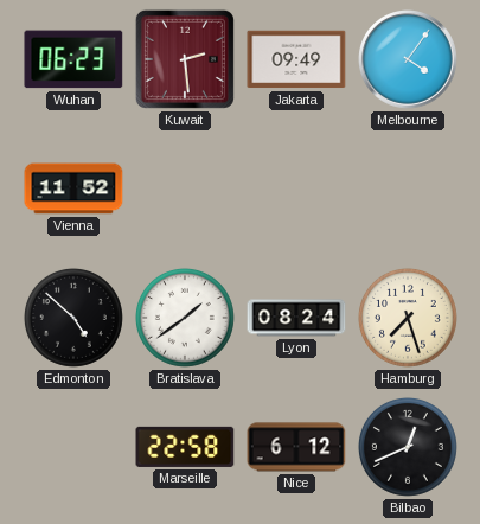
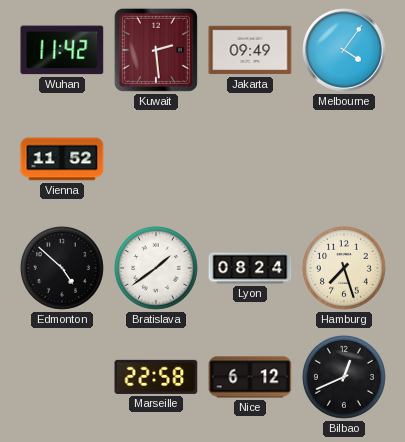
Wuhan: 06:23 -> 11:42
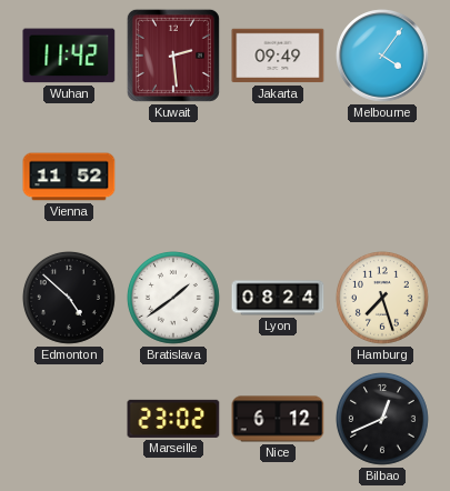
Marseille: 22:58 -> 23:02
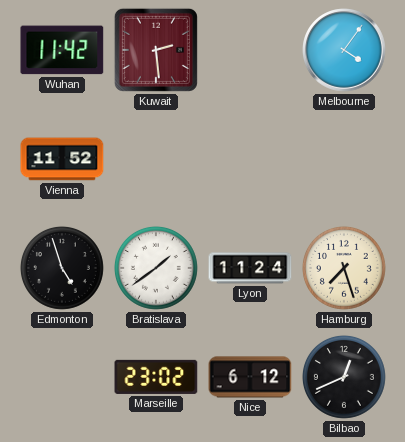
Jakarta: 09:49 -> none
Edmonton: 4:52 -> 4:57
Lyon: 08:24 -> 11:24
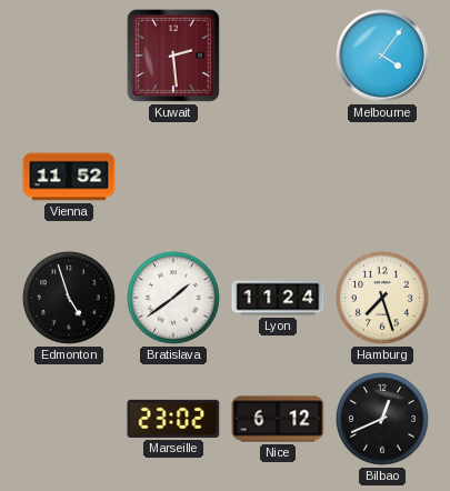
Wuhan: 11:42 -> none
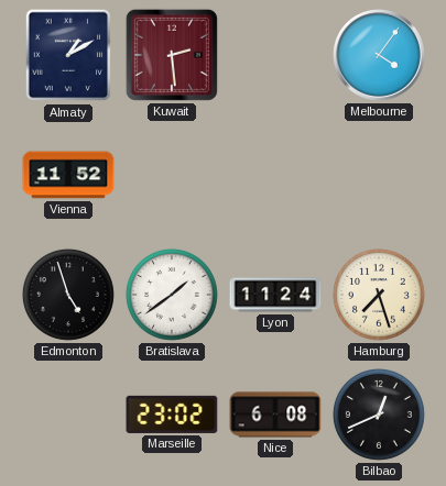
Almaty: none -> 1:10
Nice: 6:12 -> 6:08
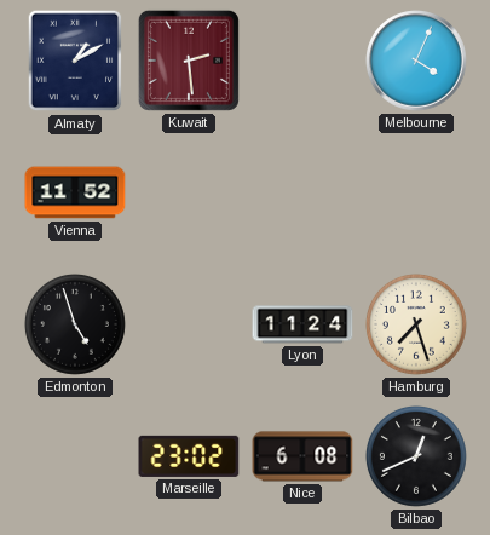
Melbourne: 4:06 -> 4:04
Bratislava: 1:39 -> none
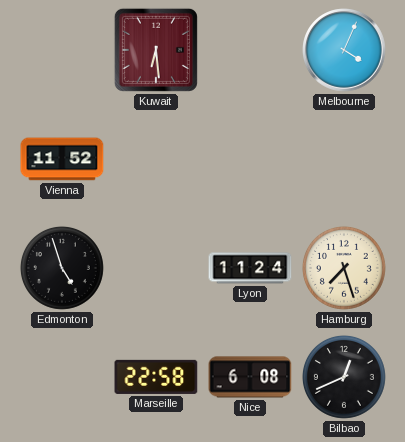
Almaty: 1:10 -> none
Kuwait: 2:29 -> 6:29
Marseille: 23:02 -> 22:58
